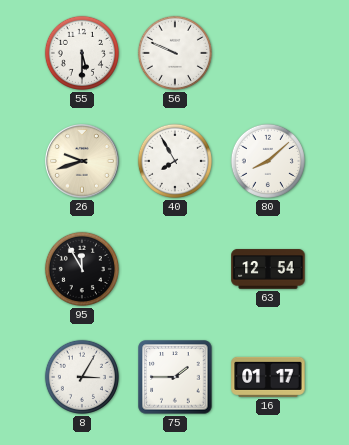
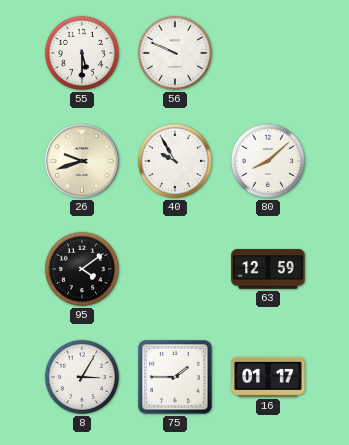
40: 7:55 -> 9:55
95: 11:55 -> 4:09
63: 12:54 -> 12:59
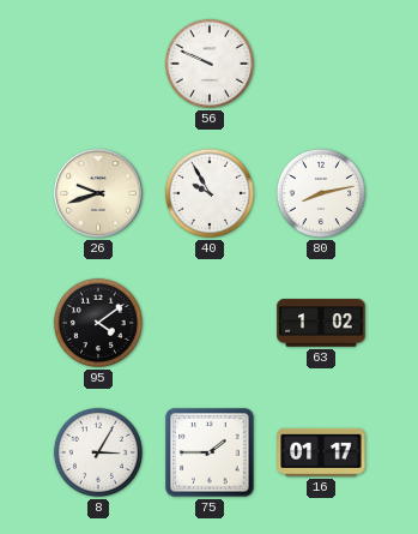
55: 5:30 -> none
80: 8:08 -> 8:13
63: 12:59 -> 1:02
